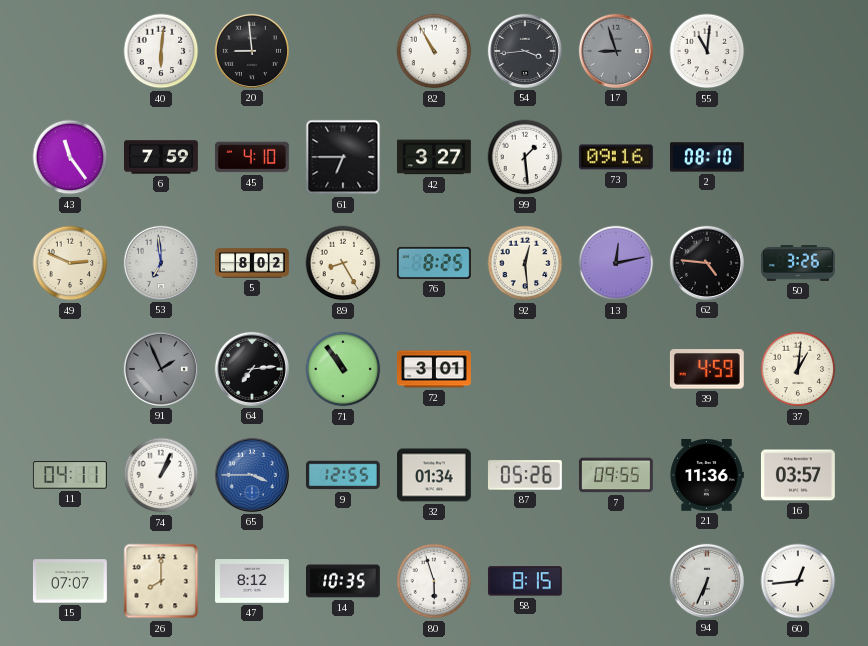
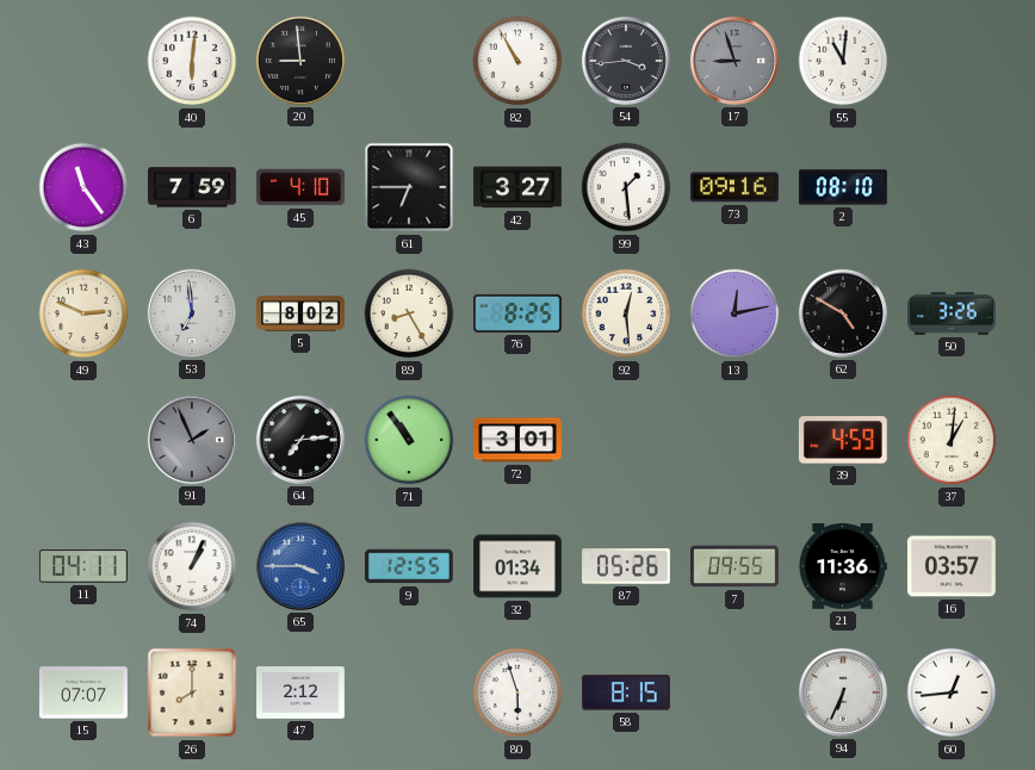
62: 4:46 -> 4:50
47: 8:12 -> 2:12
14: 10:35 -> none
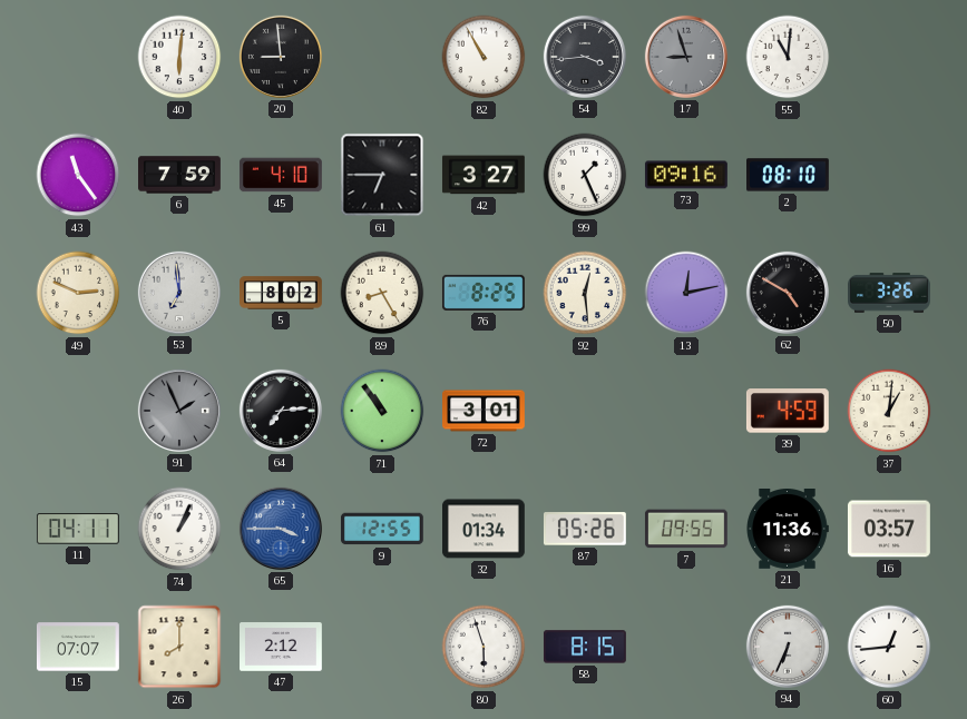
99: 1:29 -> 1:26
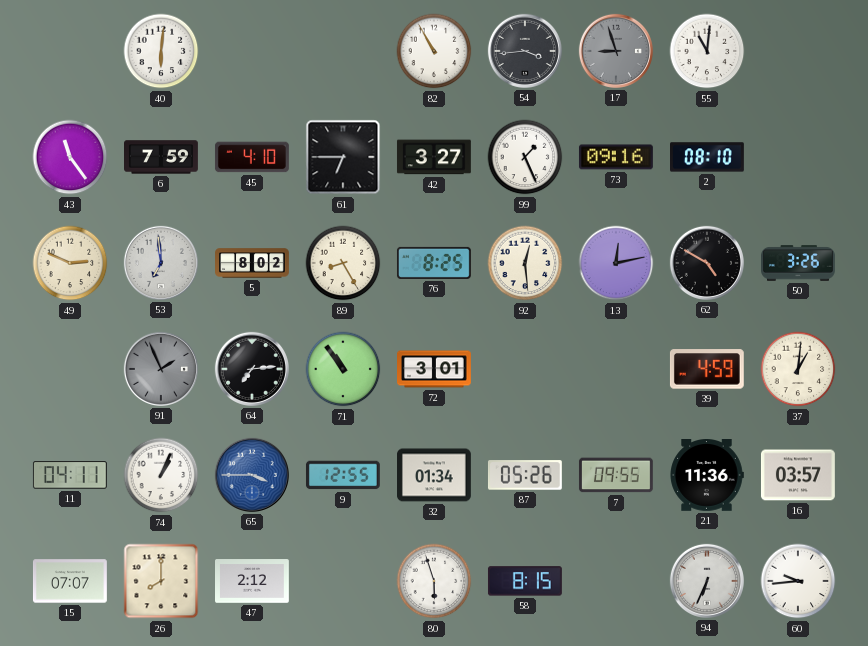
20: 8:59 -> none
60: 12:44 -> 9:44
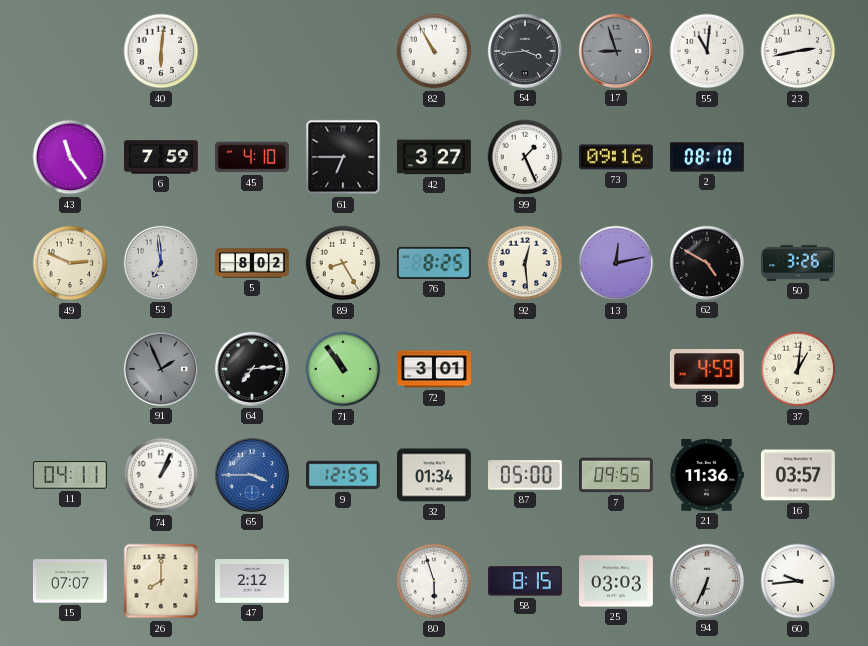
23: none -> 2:43
87: 05:26 -> 05:00
25: none -> 03:03
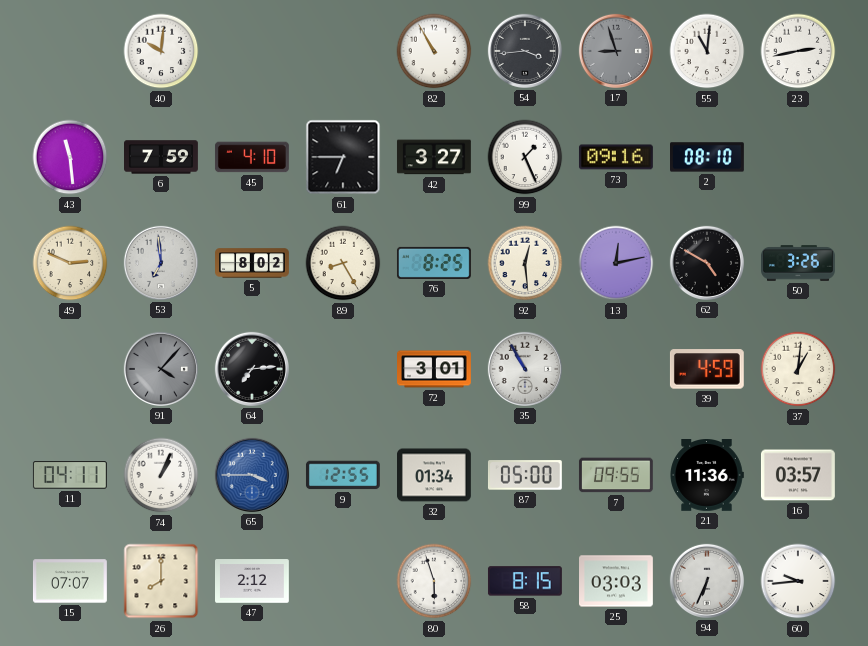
40: 6:01 -> 10:01
43: 11:24 -> 11:29
91: 1:56 -> 4:07
71: 10:54 -> none
35: none -> 10:55
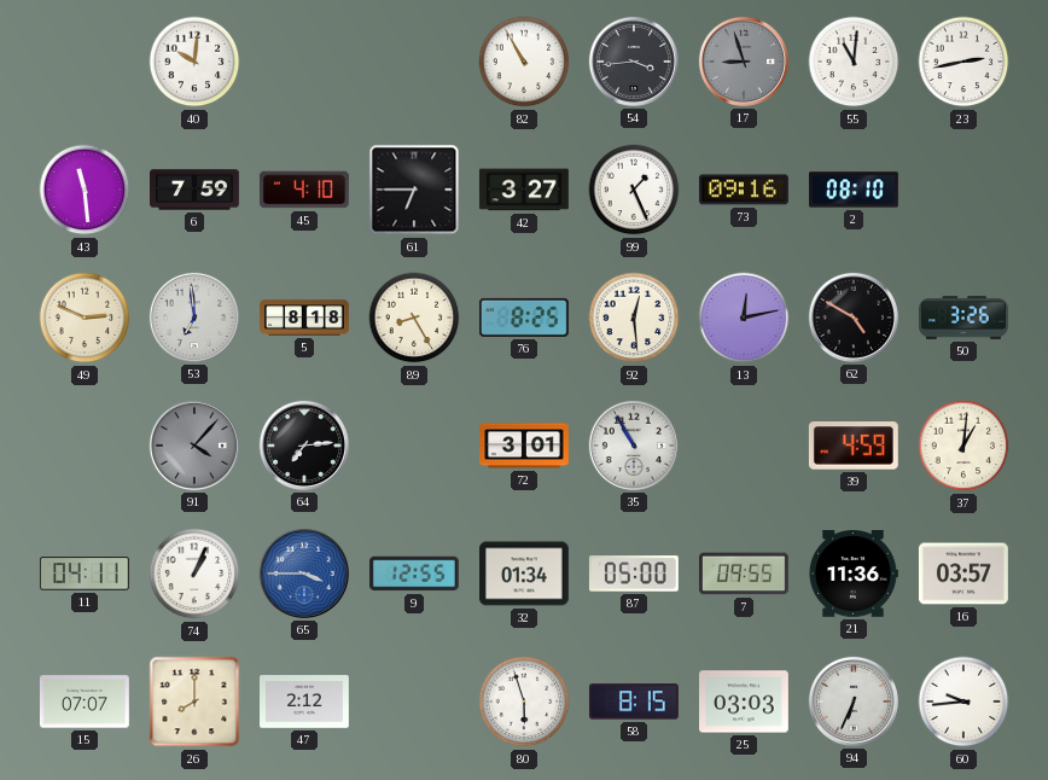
5: 8:02 -> 8:18
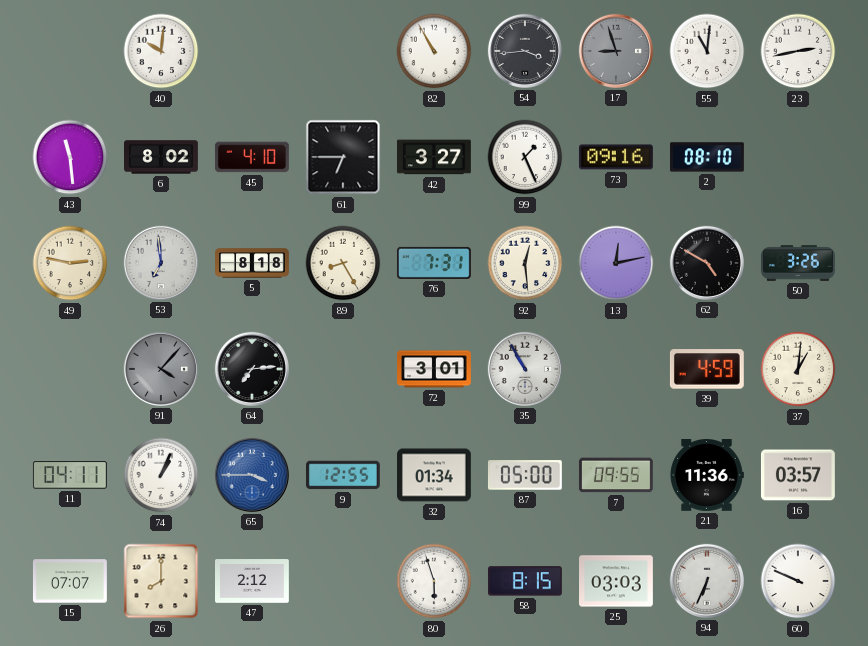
6: 7:59 -> 8:02
49: 2:49 -> 2:47
76: 8:25 -> 7:31
60: 9:44 -> 9:49
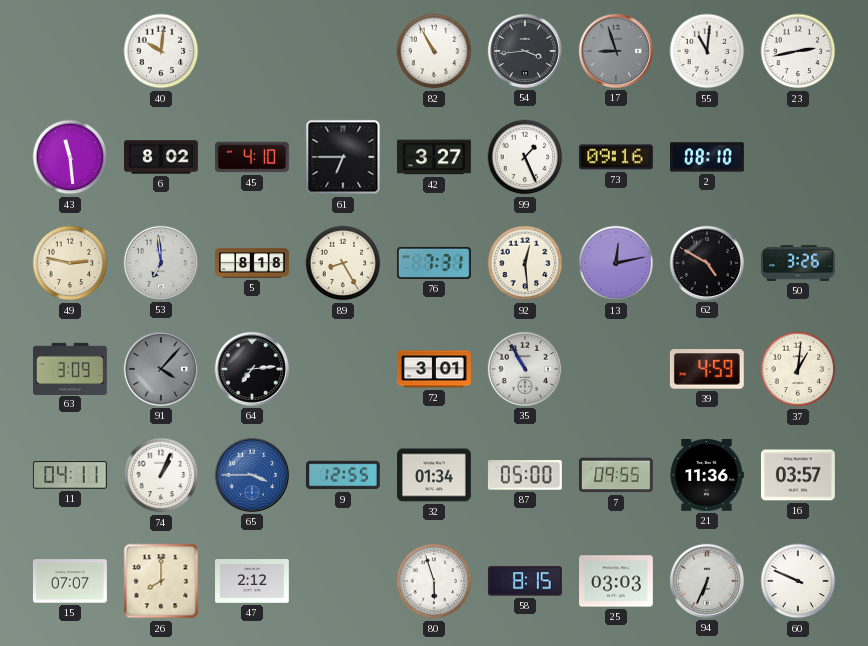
63: none -> 3:09
